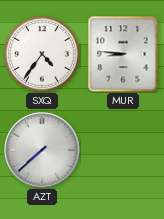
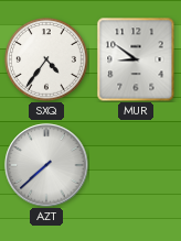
MUR: 8:46 -> 8:51
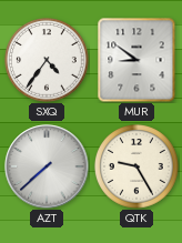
QTK: none -> 9:25
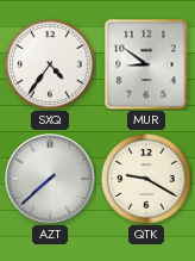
QTK: 9:25 -> 9:20
